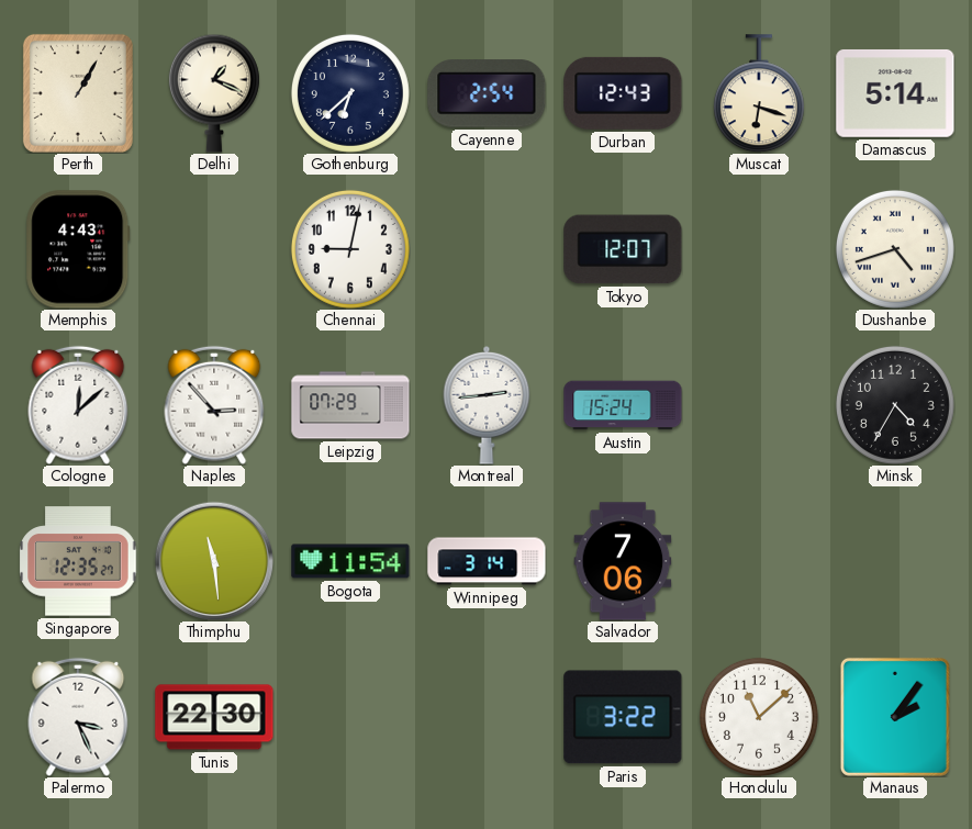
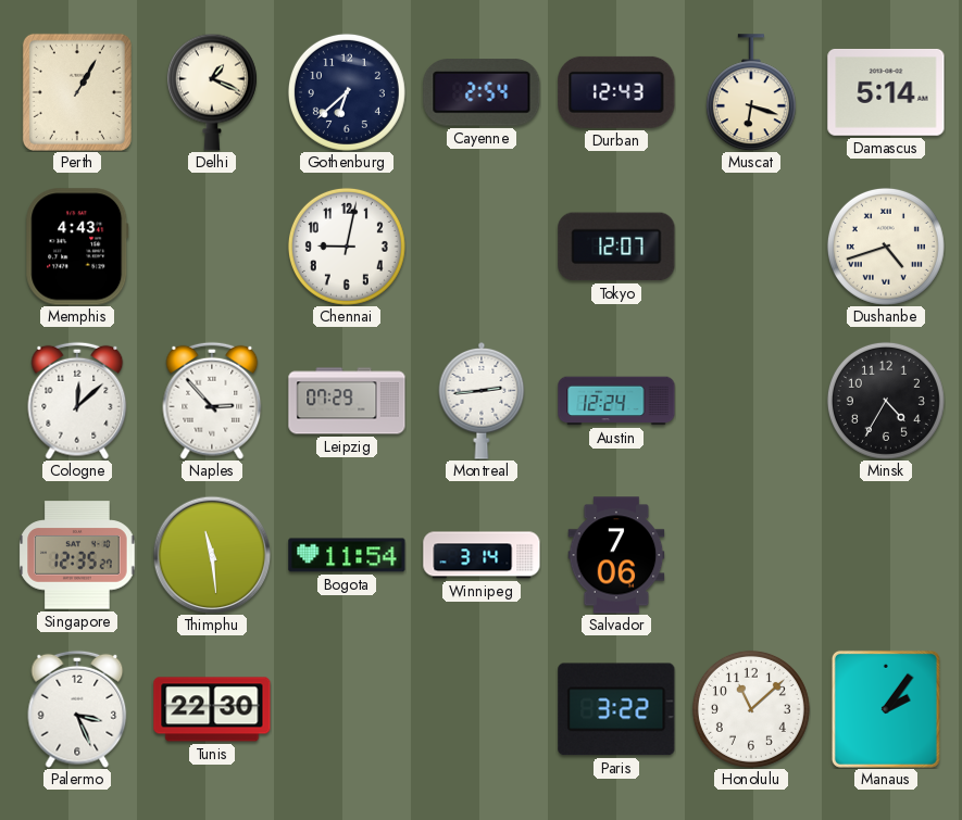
Austin: 15:24 -> 12:24
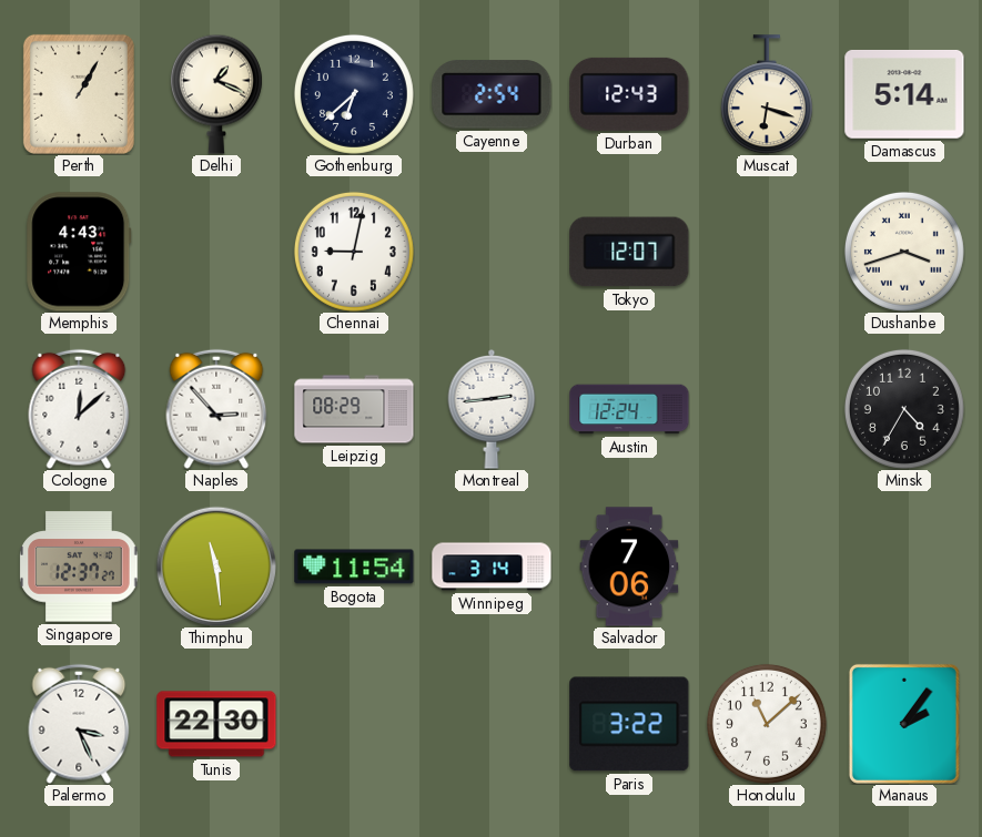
Dushanbe: 4:42 -> 3:42
Leipzig: 07:29 -> 08:29
Singapore: 12:35 -> 12:37
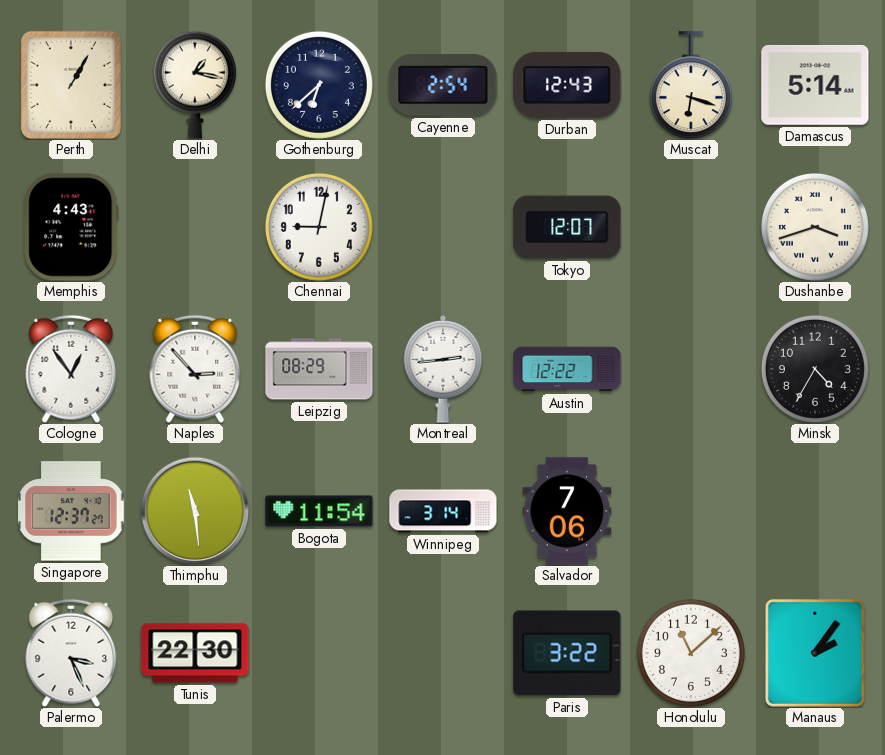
Delhi: 1:19 -> 1:17
Cologne: 12:08 -> 12:54
Austin: 12:24 -> 12:22
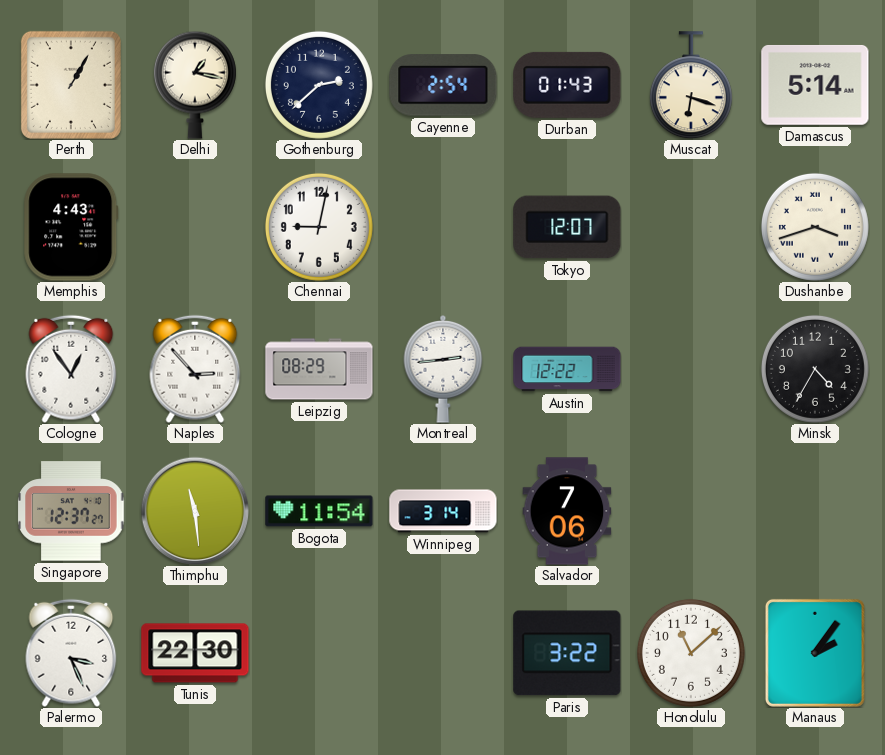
Gothenburg: 6:38 -> 2:38
Durban: 12:43 -> 01:43
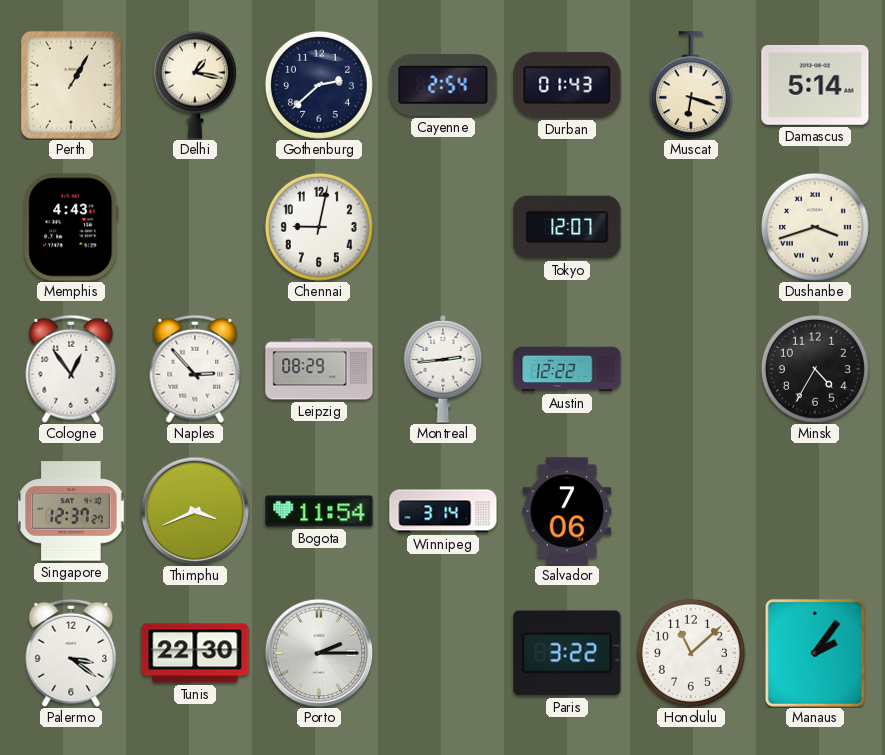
Thimphu: 11:29 -> 3:41
Palermo: 3:26 -> 3:21
Porto: none -> 2:15
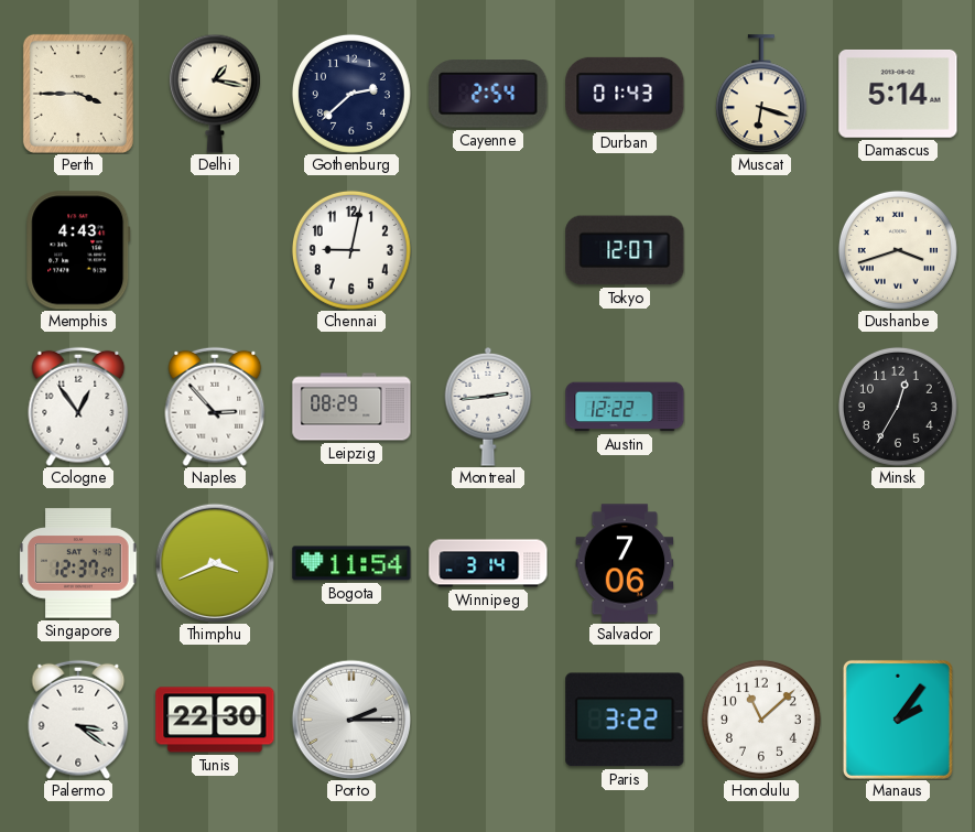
Perth: 1:05 -> 3:45
Minsk: 4:35 -> 12:35
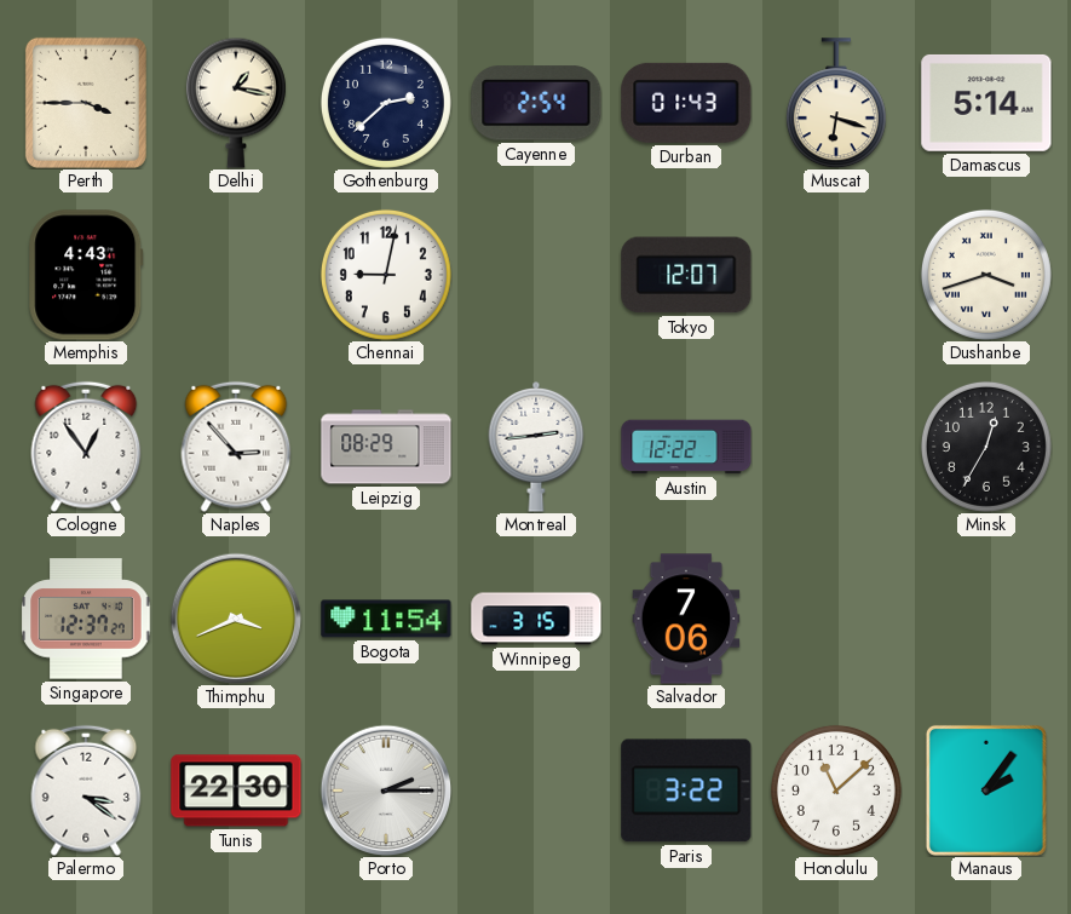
Winnipeg: 3:14 -> 3:15
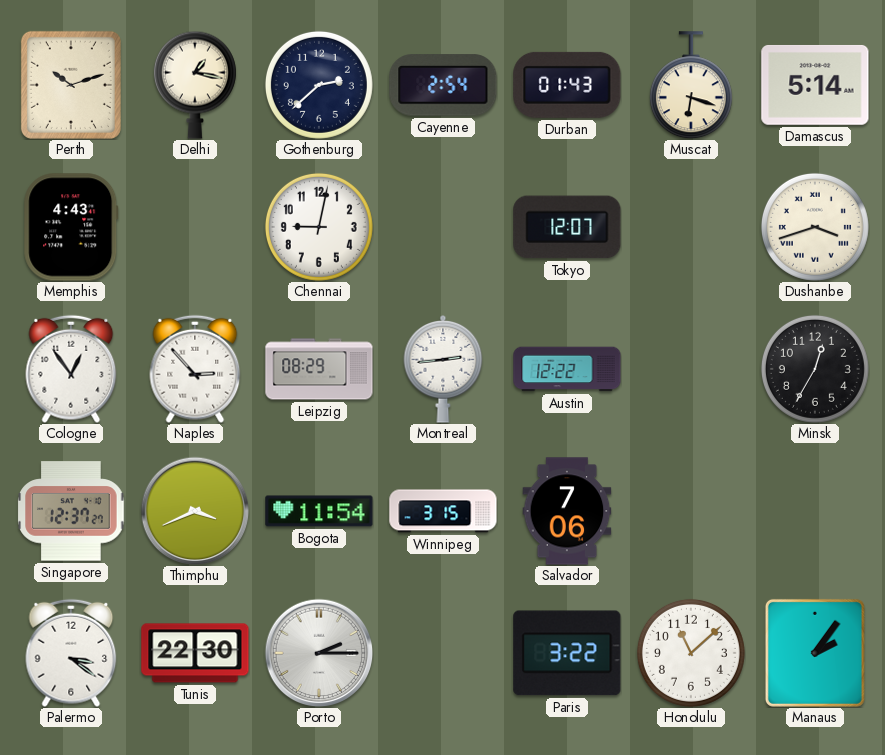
Perth: 3:45 -> 10:12
